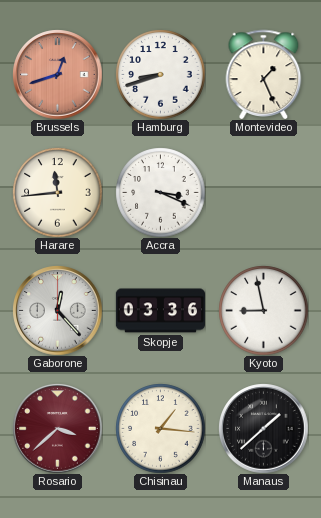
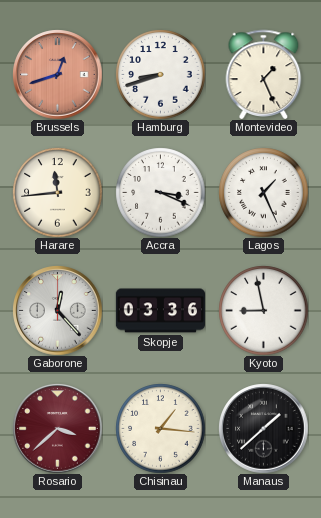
Lagos: none -> 1:26
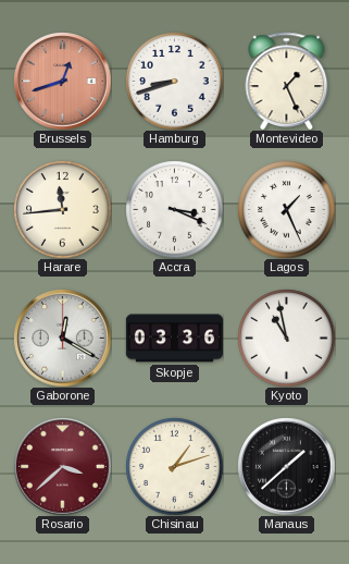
Gaborone: 12:23 -> 12:20
Kyoto: 8:58 -> 10:58
Chisinau: 1:16 -> 1:12
